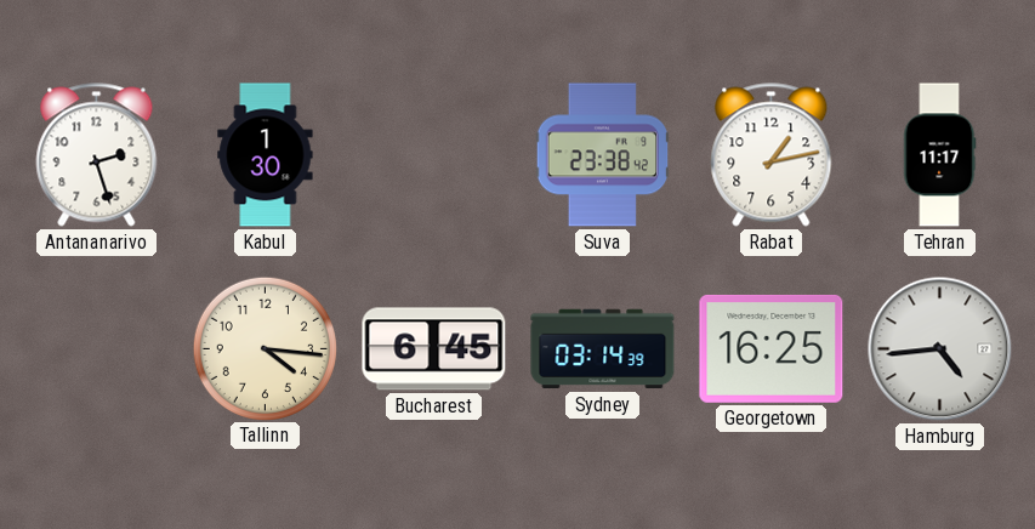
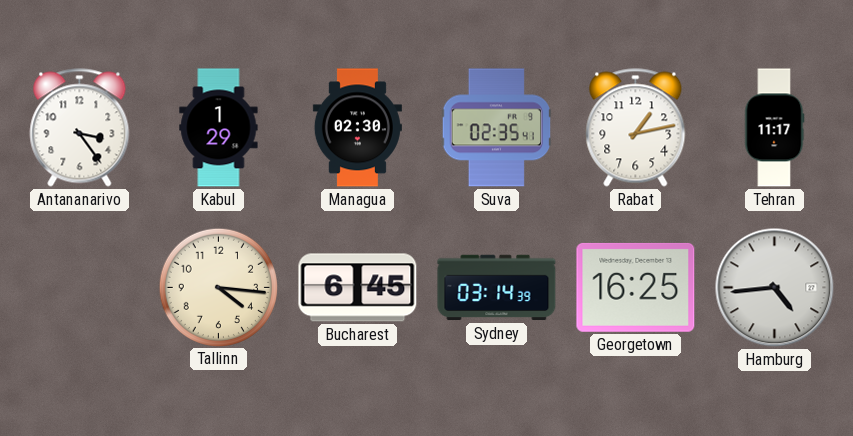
Antananarivo: 2:27 -> 3:24
Kabul: 1:30 -> 1:29
Managua: none -> 02:30
Suva: 23:38 -> 02:35
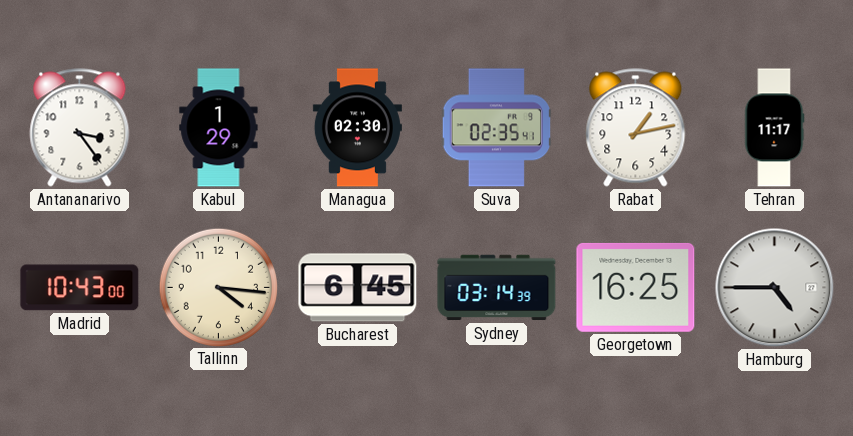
Madrid: none -> 10:43
Hamburg: 4:44 -> 4:45
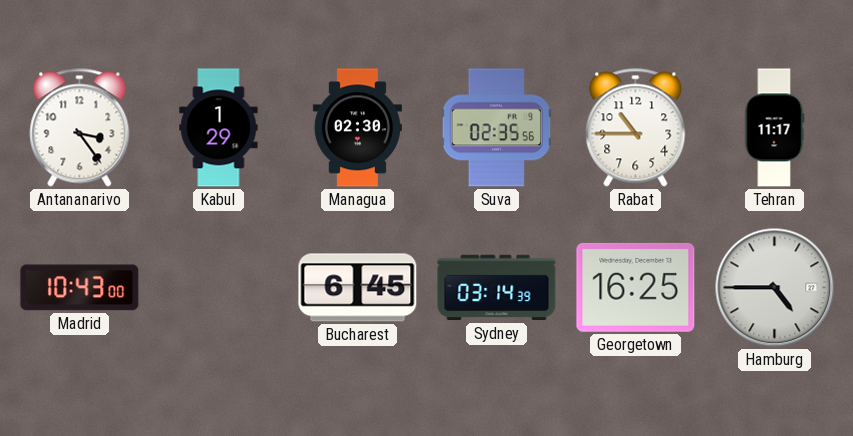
Suva: 02:35:41 -> 02:35:56
Rabat: 1:13 -> 10:45
Tallinn: 4:16 -> none
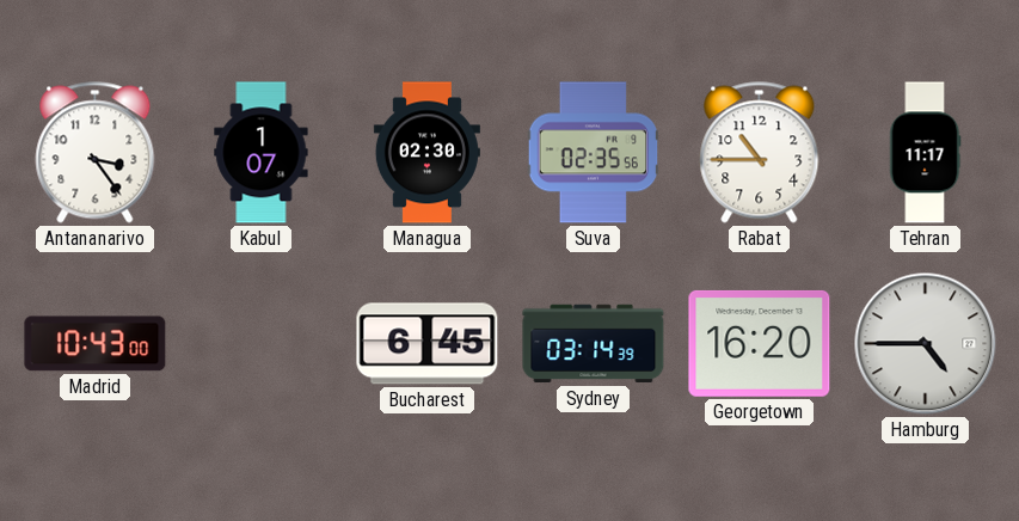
Kabul: 1:29 -> 1:07
Georgetown: 16:25 -> 16:20
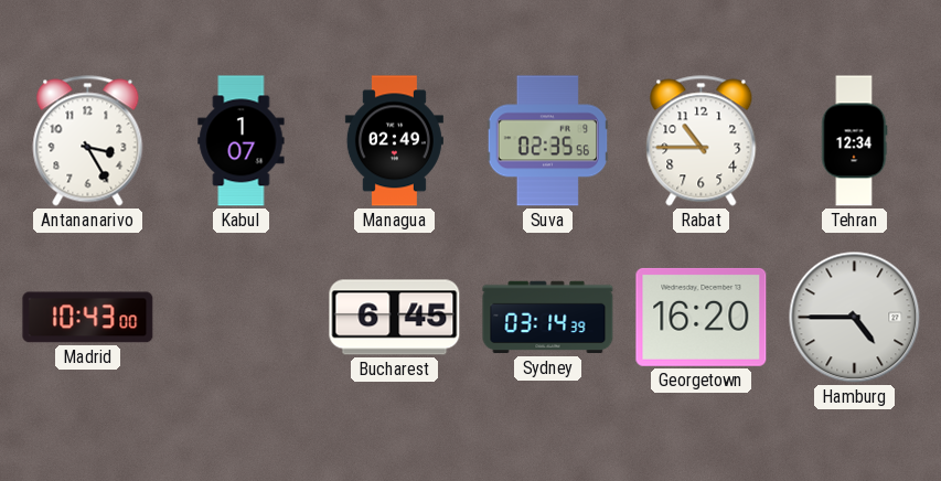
Antananarivo: 3:24 -> 3:25
Managua: 02:30 -> 02:49
Tehran: 11:17 -> 12:34
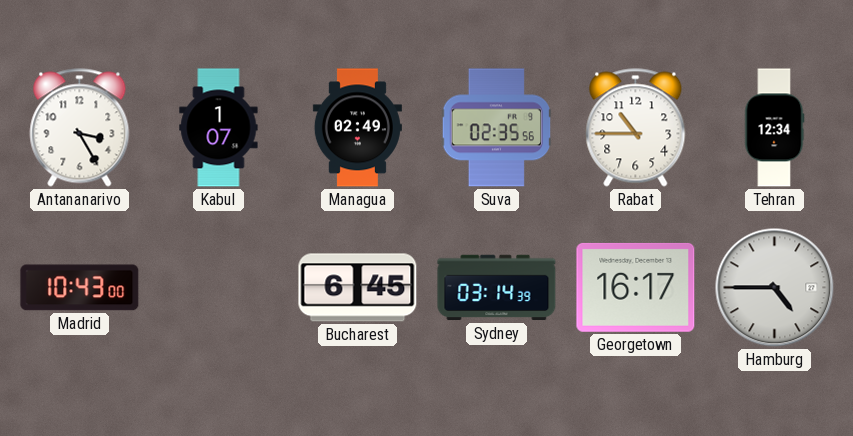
Georgetown: 16:20 -> 16:17
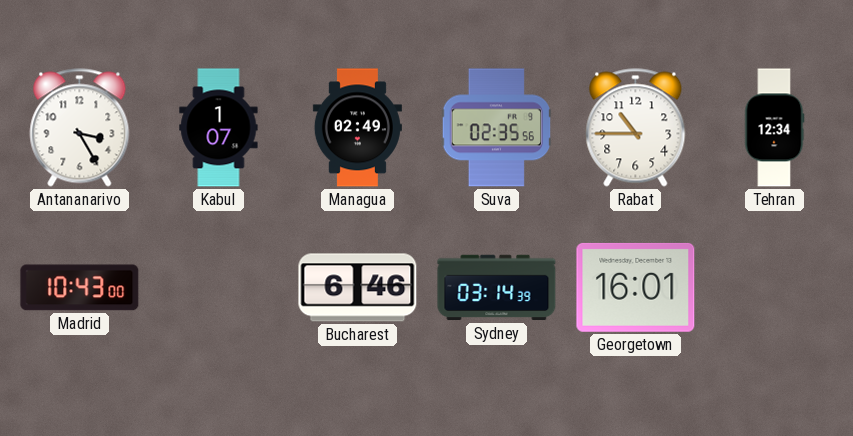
Bucharest: 6:45 -> 6:46
Georgetown: 16:17 -> 16:01
Hamburg: 4:45 -> none
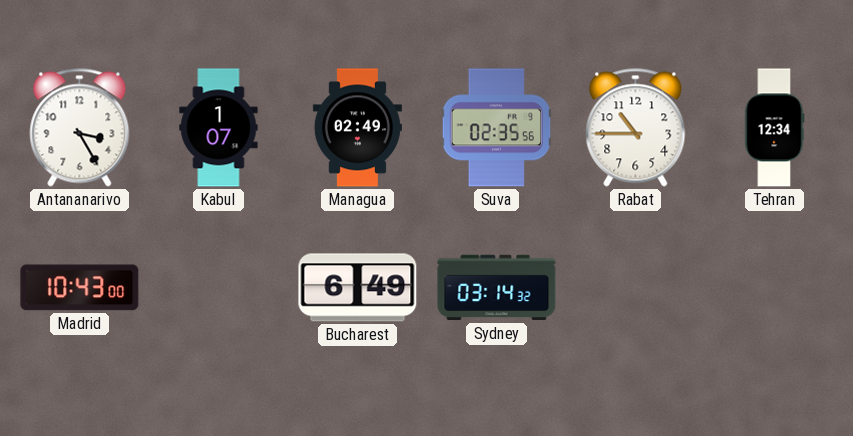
Bucharest: 6:46 -> 6:49
Sydney: 03:14:39 -> 03:14:32
Georgetown: 16:01 -> none
